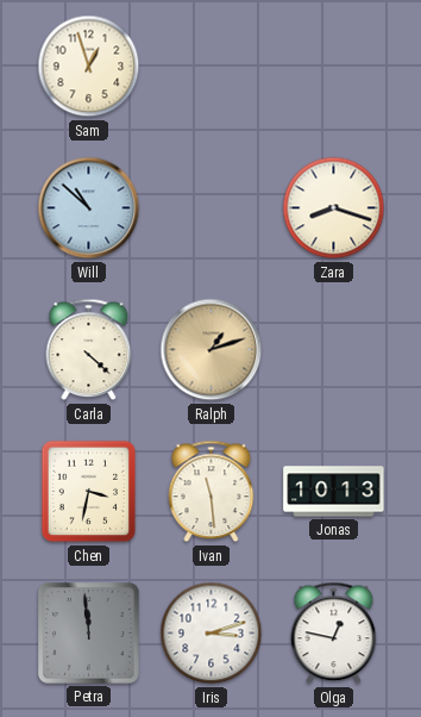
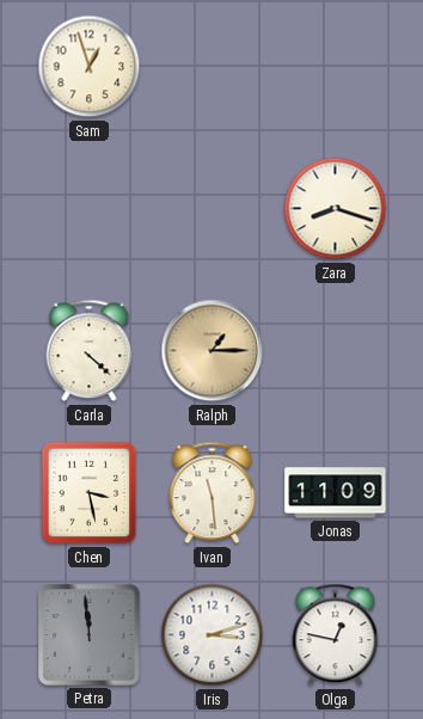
Will: 10:52 -> none
Ralph: 1:12 -> 1:15
Chen: 3:32 -> 3:28
Jonas: 10:13 -> 11:09
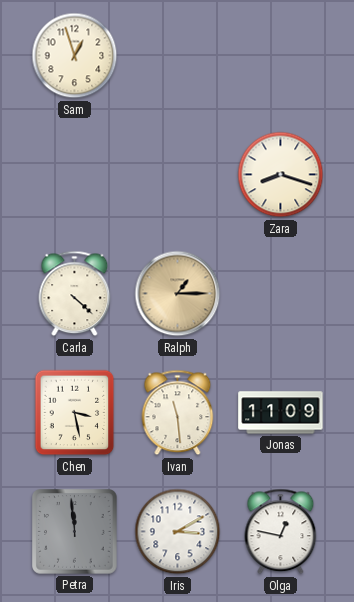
Iris: 3:12 -> 3:10
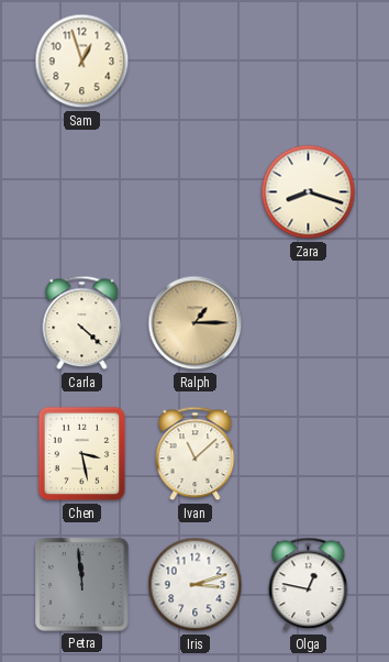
Ivan: 11:29 -> 11:08
Jonas: 11:09 -> none
Iris: 3:10 -> 3:12
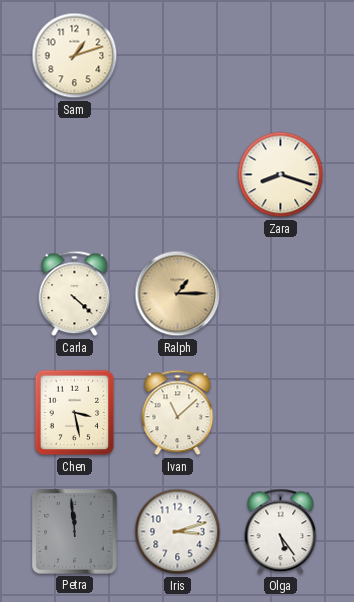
Sam: 12:57 -> 1:12
Olga: 12:47 -> 5:24
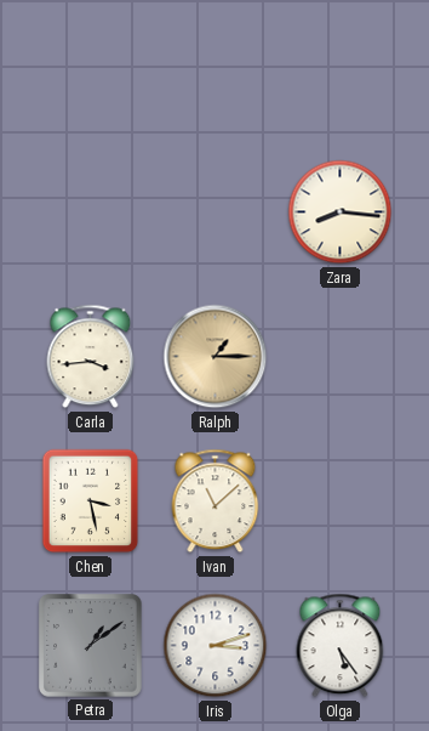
Sam: 1:12 -> none
Zara: 8:18 -> 8:16
Carla: 4:22 -> 3:44
Petra: 11:59 -> 1:09
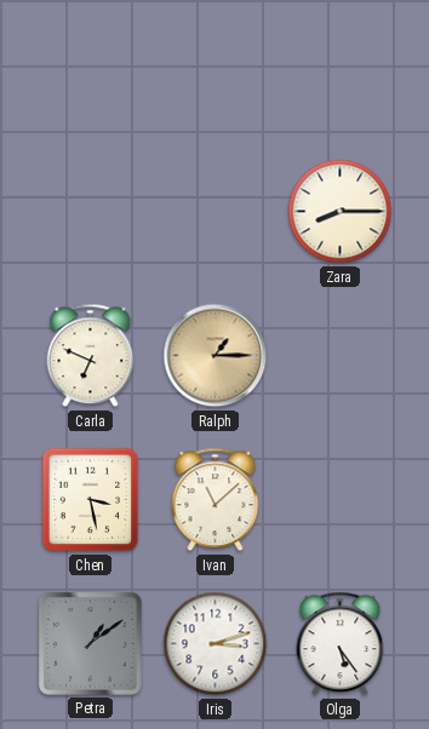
Zara: 8:16 -> 8:15
Carla: 3:44 -> 6:49
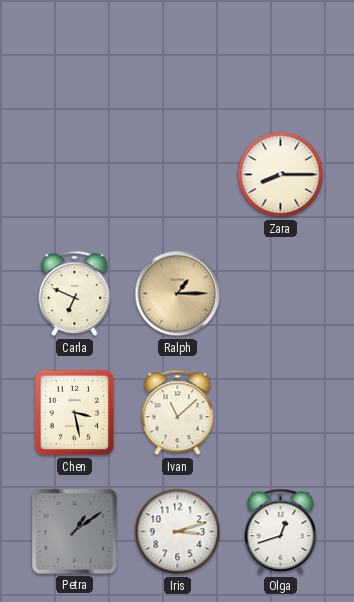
Olga: 5:24 -> 12:42
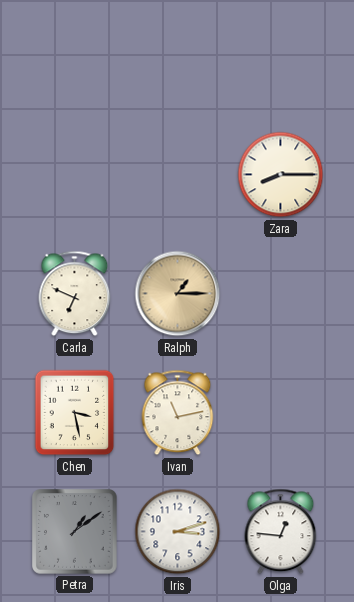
Ivan: 11:08 -> 11:13
Olga: 12:42 -> 12:46
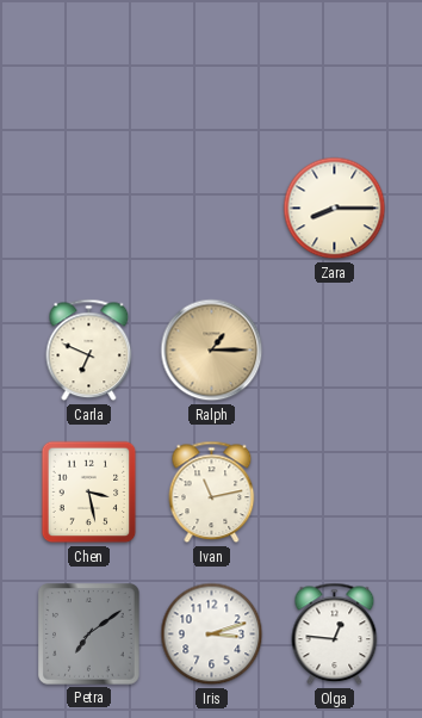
Petra: 1:09 -> 7:09
